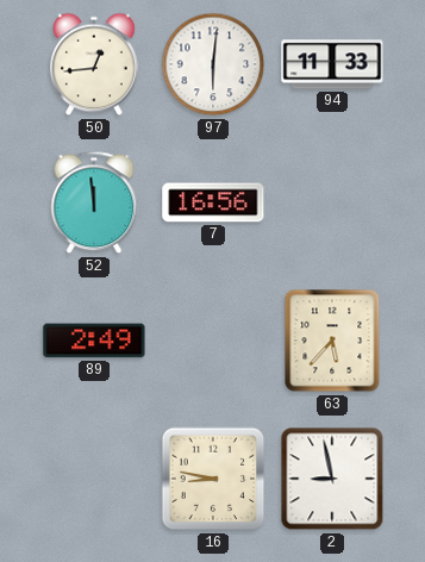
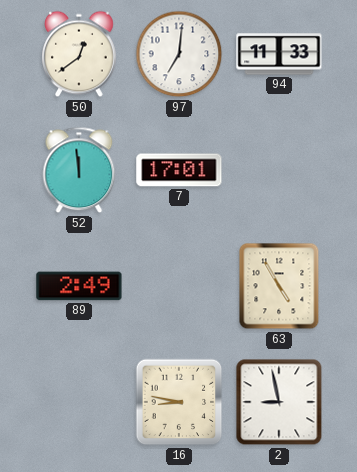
50: 12:44 -> 12:39
97: 6:01 -> 7:01
7: 16:56 -> 17:01
63: 5:37 -> 4:55
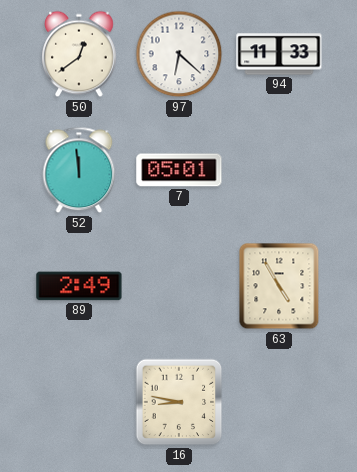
97: 7:01 -> 6:22
7: 17:01 -> 05:01
2: 8:58 -> none
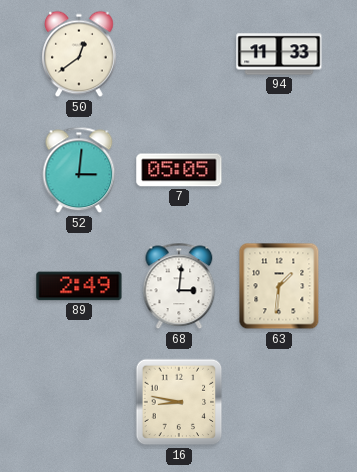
97: 6:22 -> none
52: 11:59 -> 3:01
7: 05:01 -> 05:05
68: none -> 3:01
63: 4:55 -> 1:31
